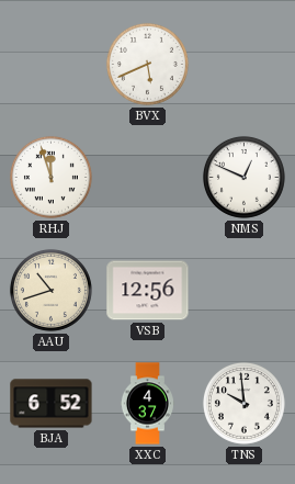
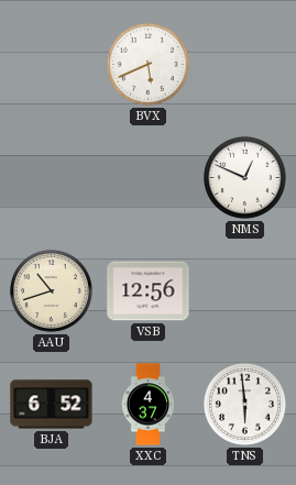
RHJ: 11:57 -> none
TNS: 9:59 -> 5:59
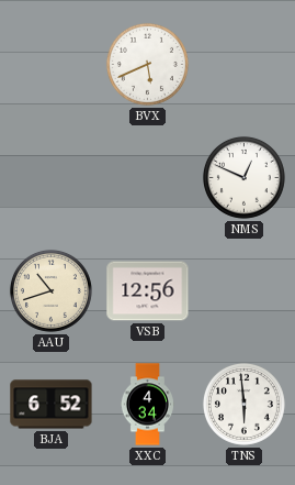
XXC: 4:37 -> 4:34
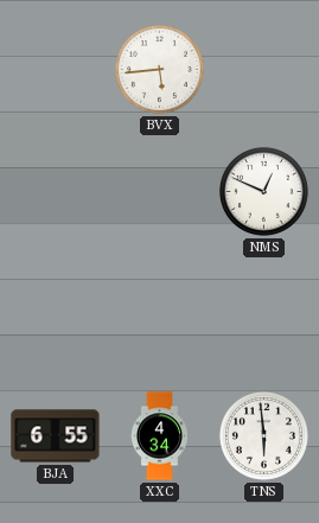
BVX: 5:41 -> 5:44
AAU: 10:42 -> none
VSB: 12:56 -> none
BJA: 6:52 -> 6:55
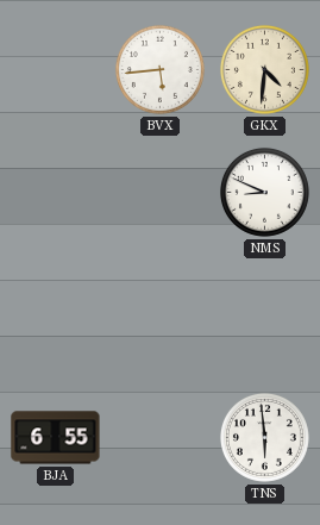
GKX: none -> 4:31
NMS: 12:49 -> 8:49
XXC: 4:34 -> none
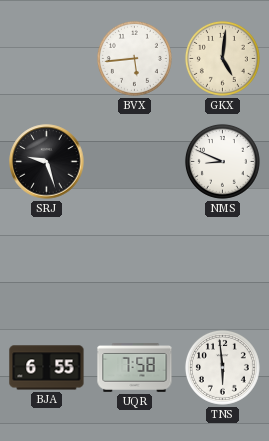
GKX: 4:31 -> 5:01
SRJ: none -> 9:27
UQR: none -> 7:58
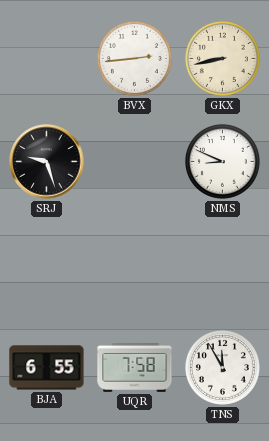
BVX: 5:44 -> 2:44
GKX: 5:01 -> 8:43
TNS: 5:59 -> 11:55
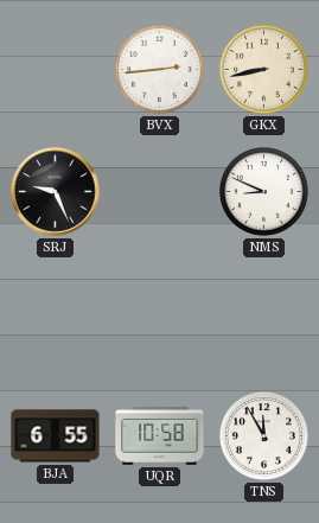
SRJ: 9:27 -> 9:26
UQR: 7:58 -> 10:58
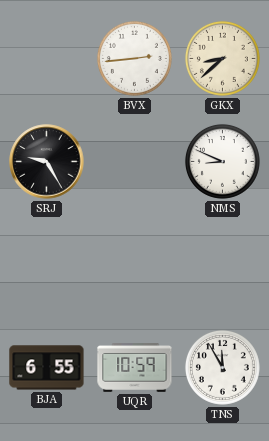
GKX: 8:43 -> 8:38
SRJ: 9:26 -> 9:25
UQR: 10:58 -> 10:59
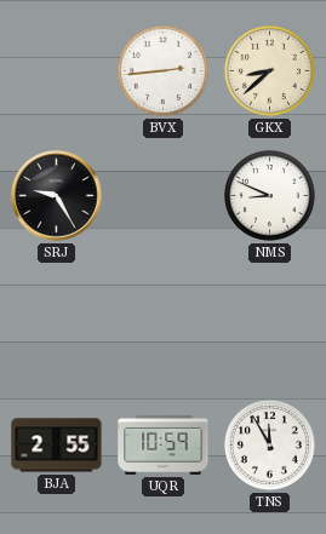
BJA: 6:55 -> 2:55
